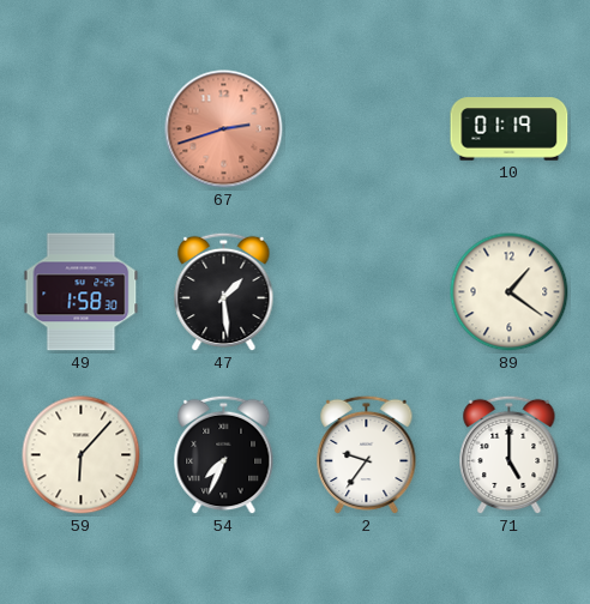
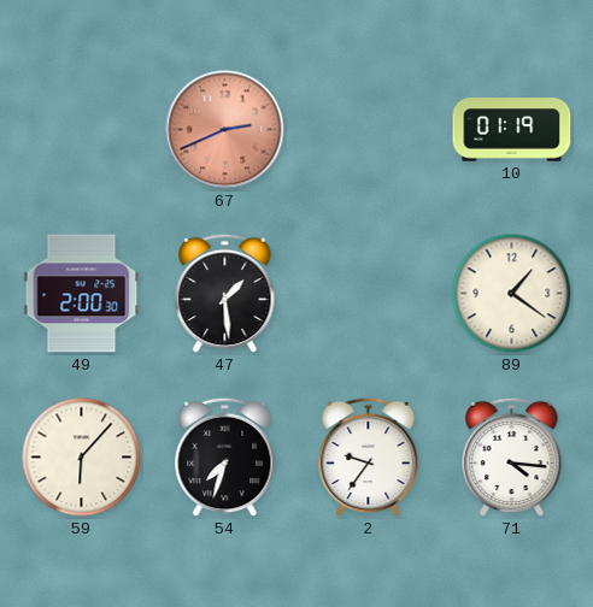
67: 2:42 -> 2:41
49: 1:58 -> 2:00
54: 7:34 -> 7:33
71: 5:00 -> 4:16
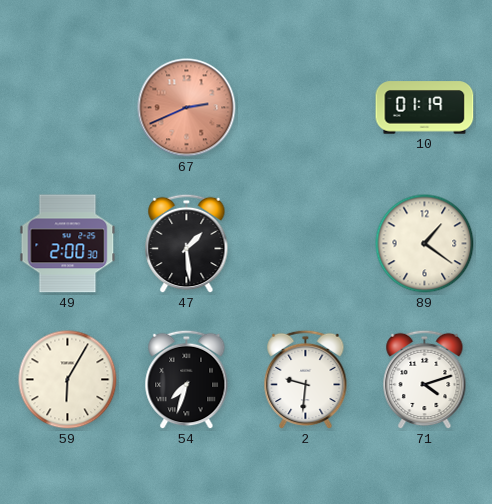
59: 6:07 -> 6:05
2: 9:36 -> 9:31
71: 4:16 -> 4:12
